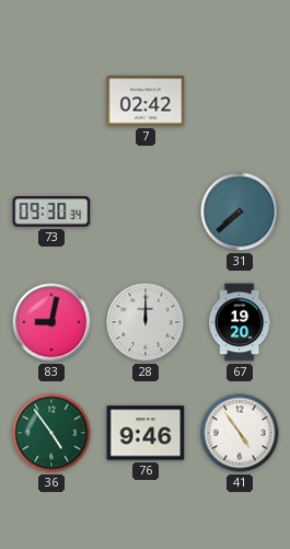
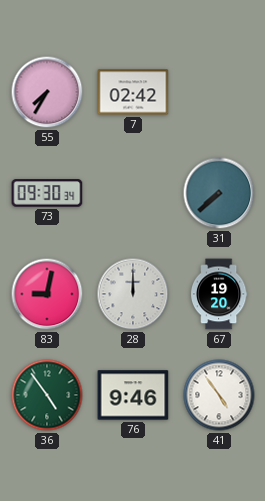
55: none -> 7:35
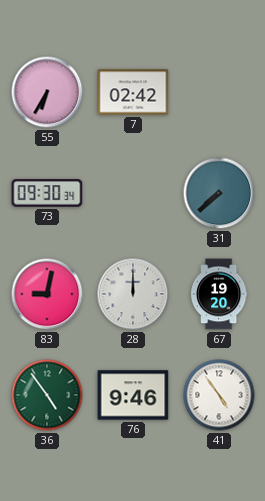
55: 7:35 -> 6:35
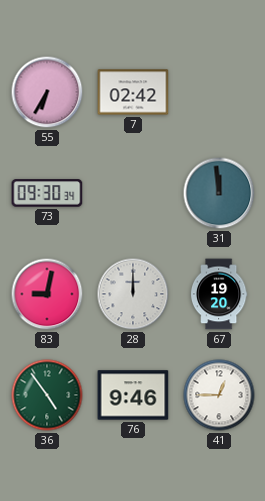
31: 7:38 -> 11:59
41: 4:54 -> 12:45
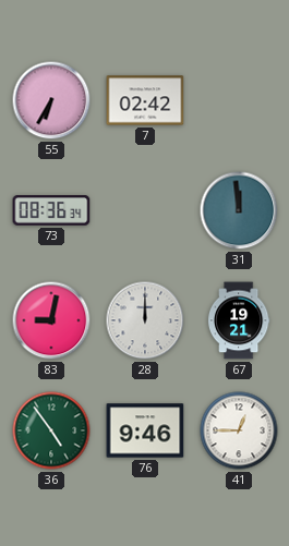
73: 09:30 -> 08:36
67: 19:20 -> 19:21
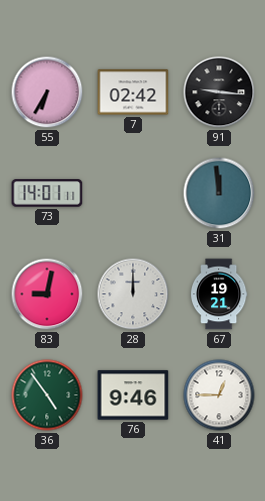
91: none -> 9:16
73: 08:36 -> 14:01
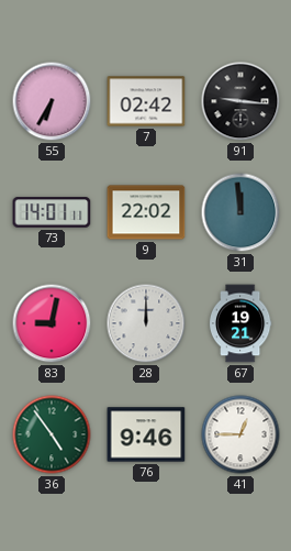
9: none -> 22:02
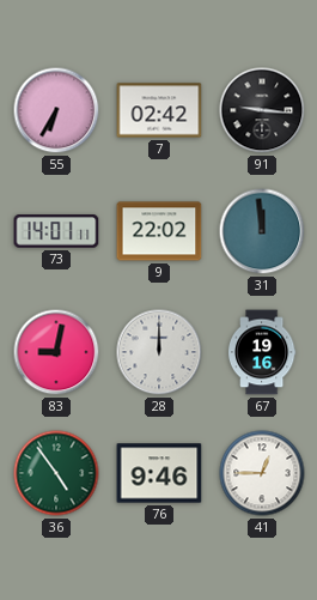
67: 19:21 -> 19:16
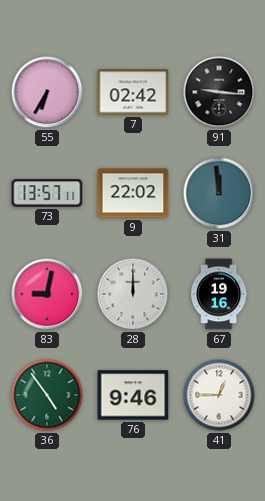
73: 14:01 -> 13:57
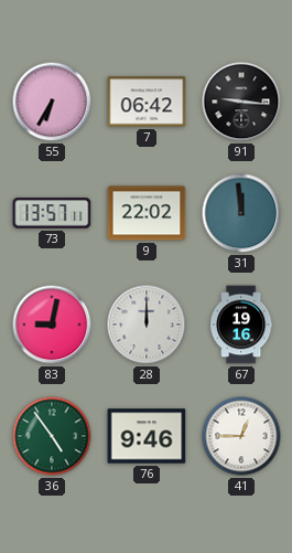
7: 02:42 -> 06:42
